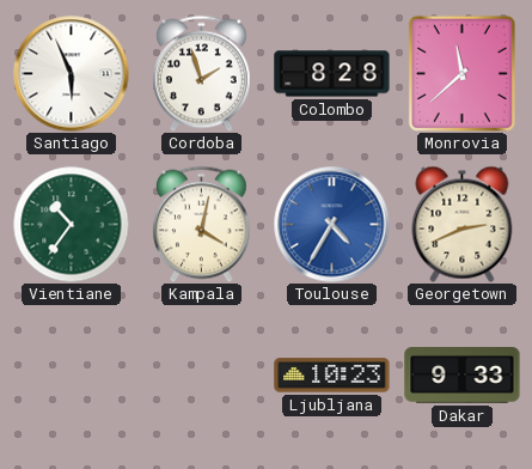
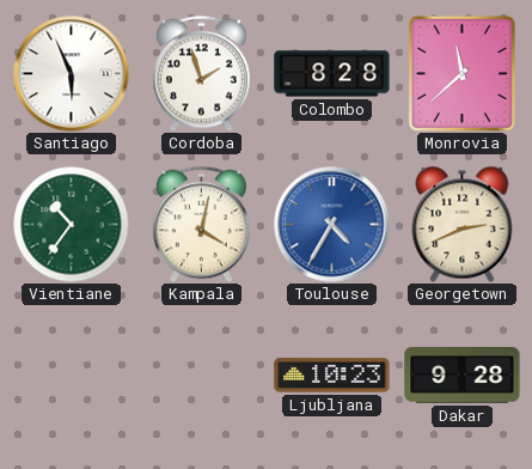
Dakar: 9:33 -> 9:28
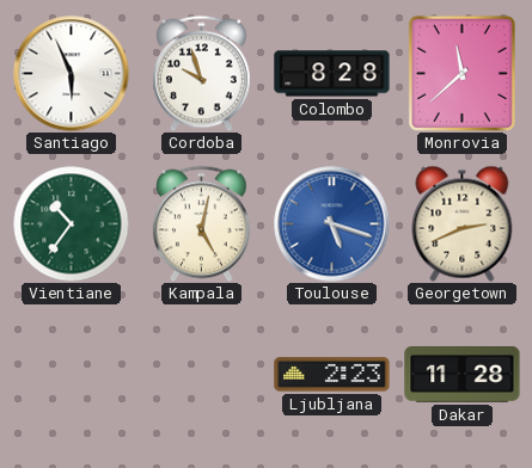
Cordoba: 1:57 -> 9:57
Kampala: 4:02 -> 5:02
Toulouse: 4:35 -> 5:18
Ljubljana: 10:23 -> 2:23
Dakar: 9:28 -> 11:28
